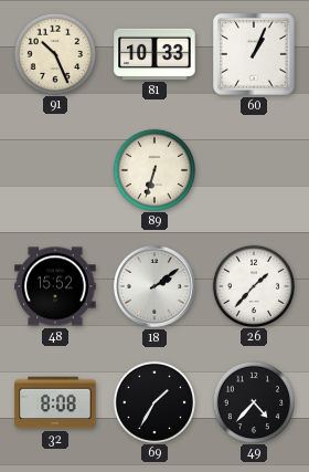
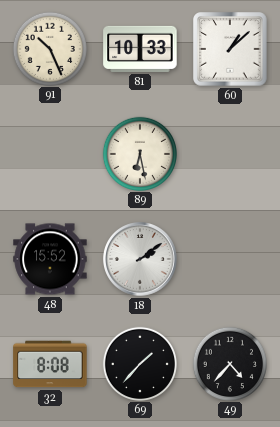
60: 1:04 -> 1:08
89: 6:33 -> 6:28
26: 1:37 -> none
69: 1:35 -> 1:37
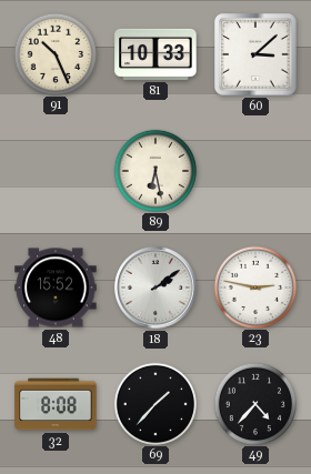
60: 1:08 -> 3:08
23: none -> 2:47
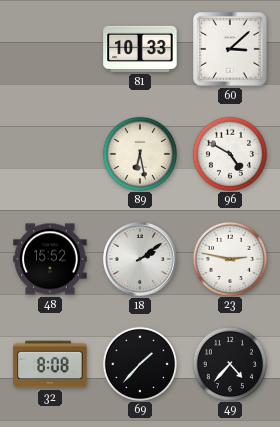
91: 10:26 -> none
96: none -> 4:50
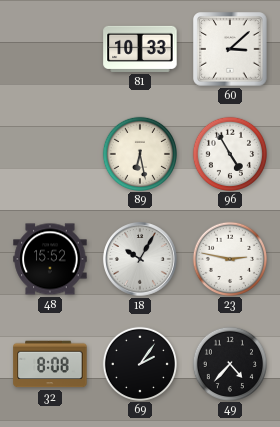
96: 4:50 -> 4:55
18: 2:09 -> 10:05
69: 1:37 -> 2:06
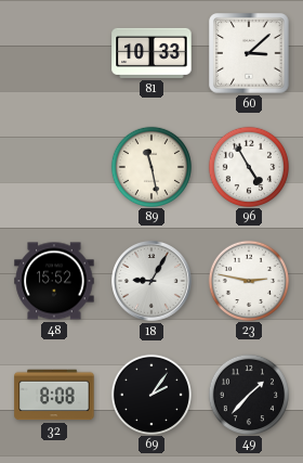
89: 6:28 -> 11:28
18: 10:05 -> 9:05
49: 4:37 -> 1:37
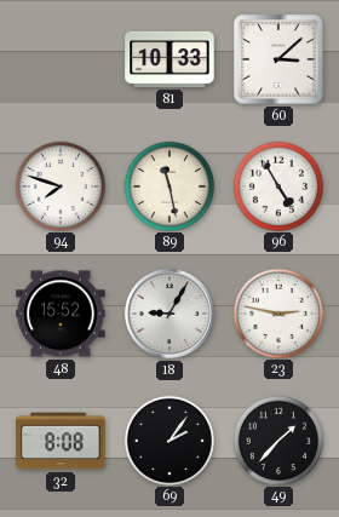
94: none -> 7:48
